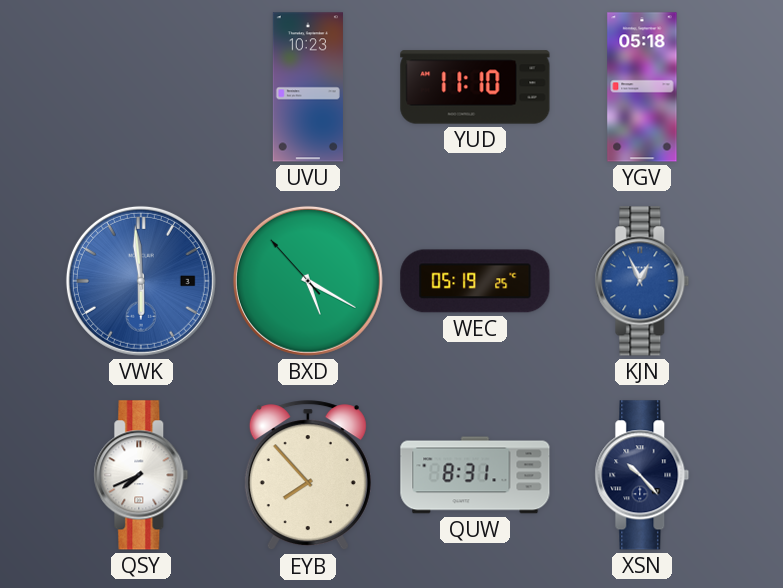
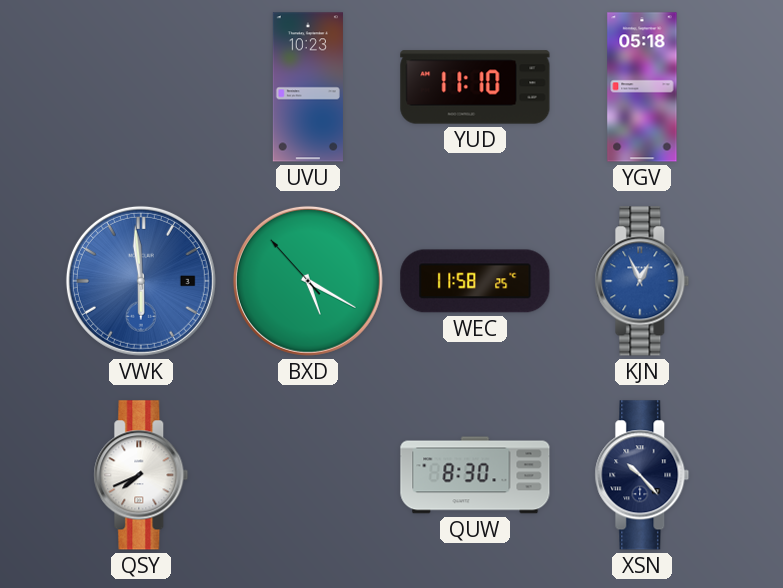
WEC: 05:19 -> 11:58
EYB: 7:53 -> none
QUW: 8:31 -> 8:30
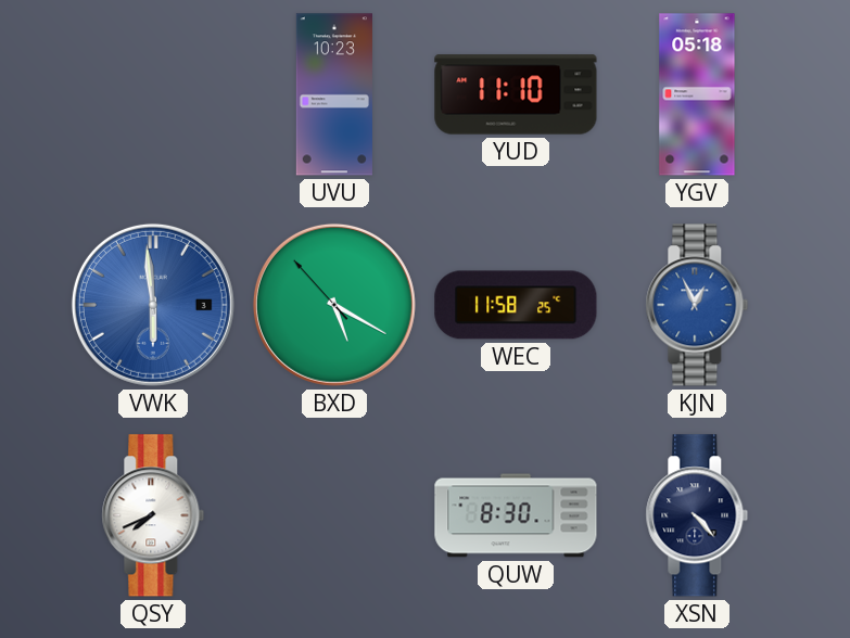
XSN: 10:23 -> 4:23
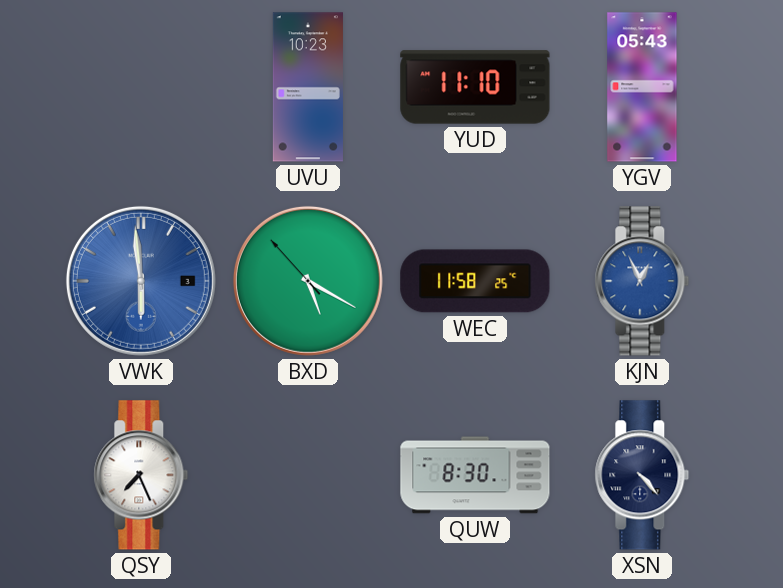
YGV: 05:18 -> 05:43
QSY: 7:41 -> 7:26
